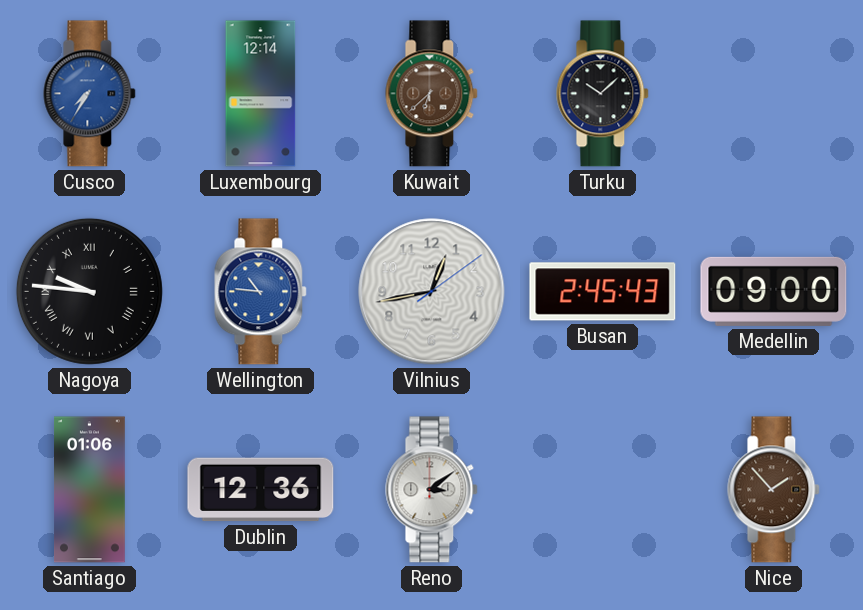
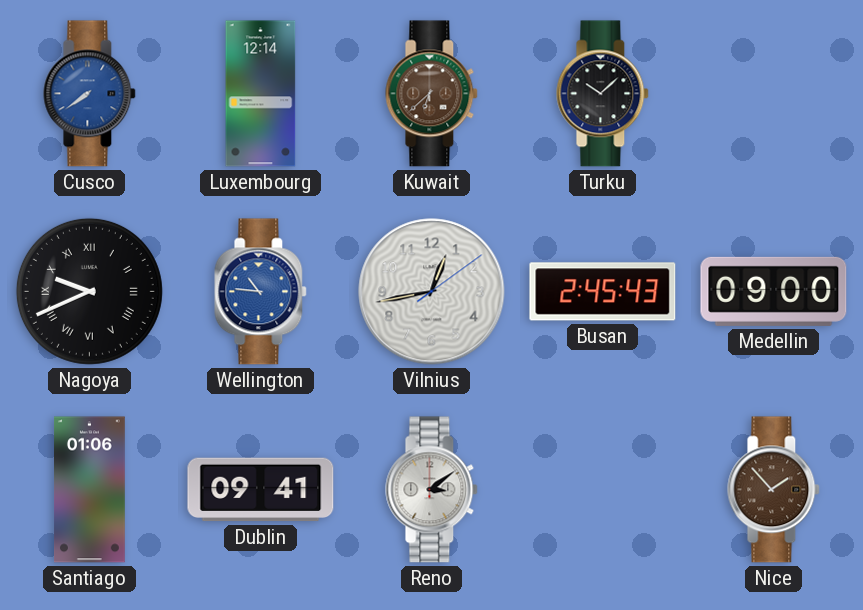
Cusco: 7:35 -> 7:39
Nagoya: 9:46 -> 9:41
Dublin: 12:36 -> 09:41
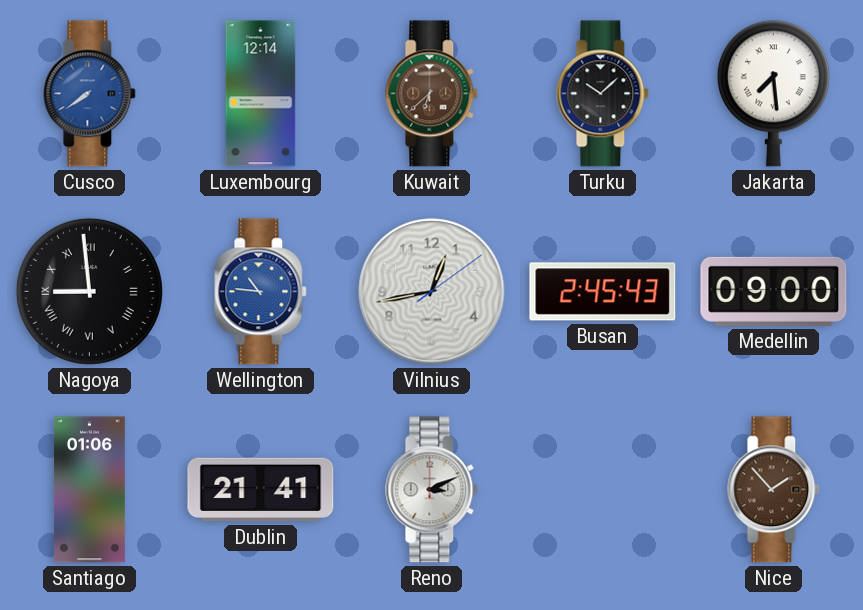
Jakarta: none -> 7:29
Nagoya: 9:41 -> 8:59
Dublin: 09:41 -> 21:41
Reno: 3:09 -> 3:11
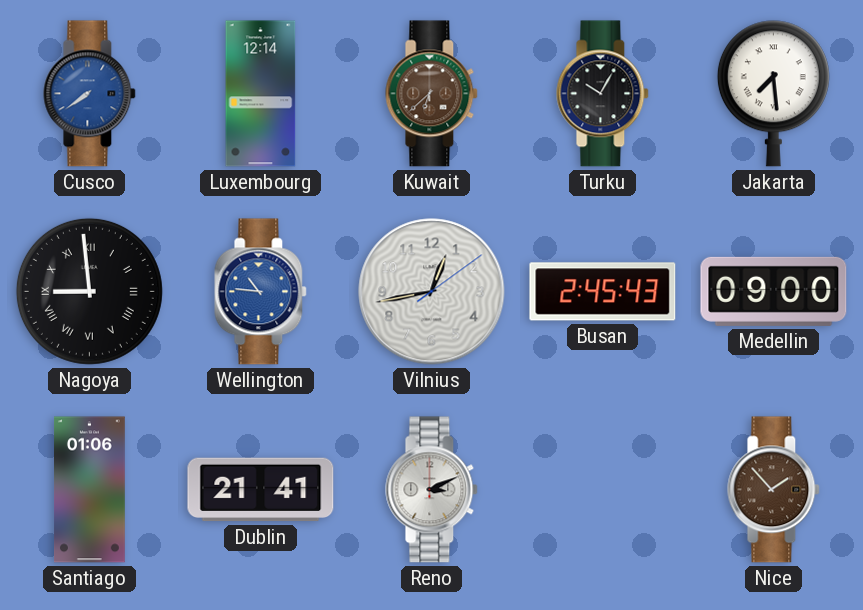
Turku: 10:08 -> 10:05
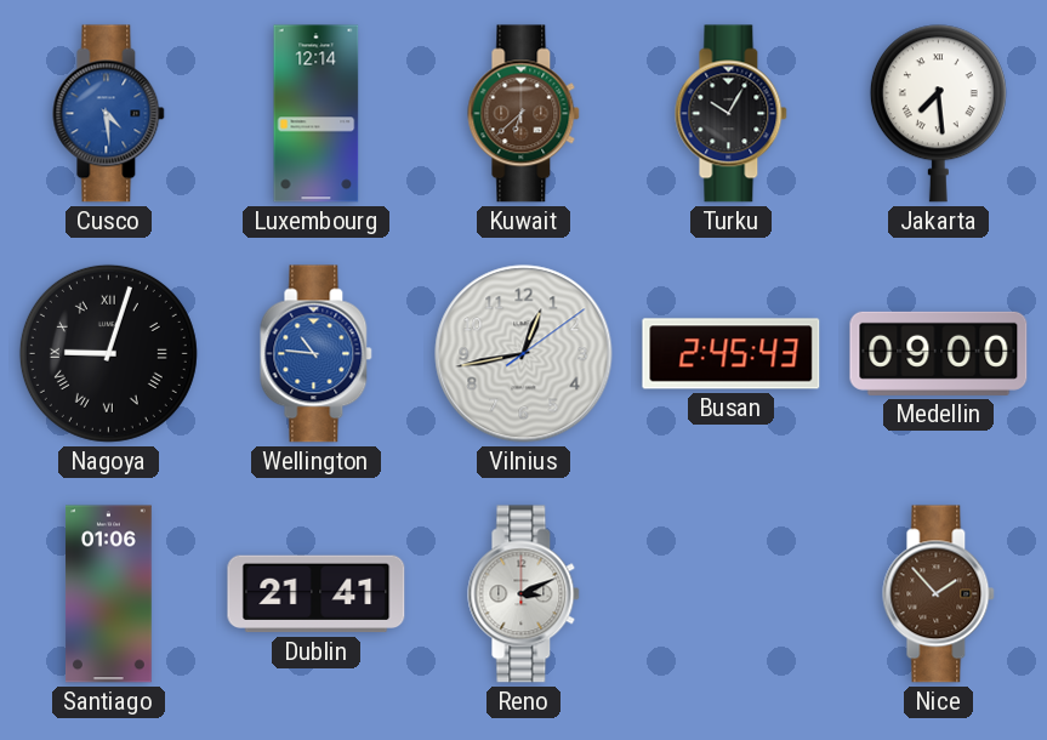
Cusco: 7:39 -> 4:29
Nagoya: 8:59 -> 9:03
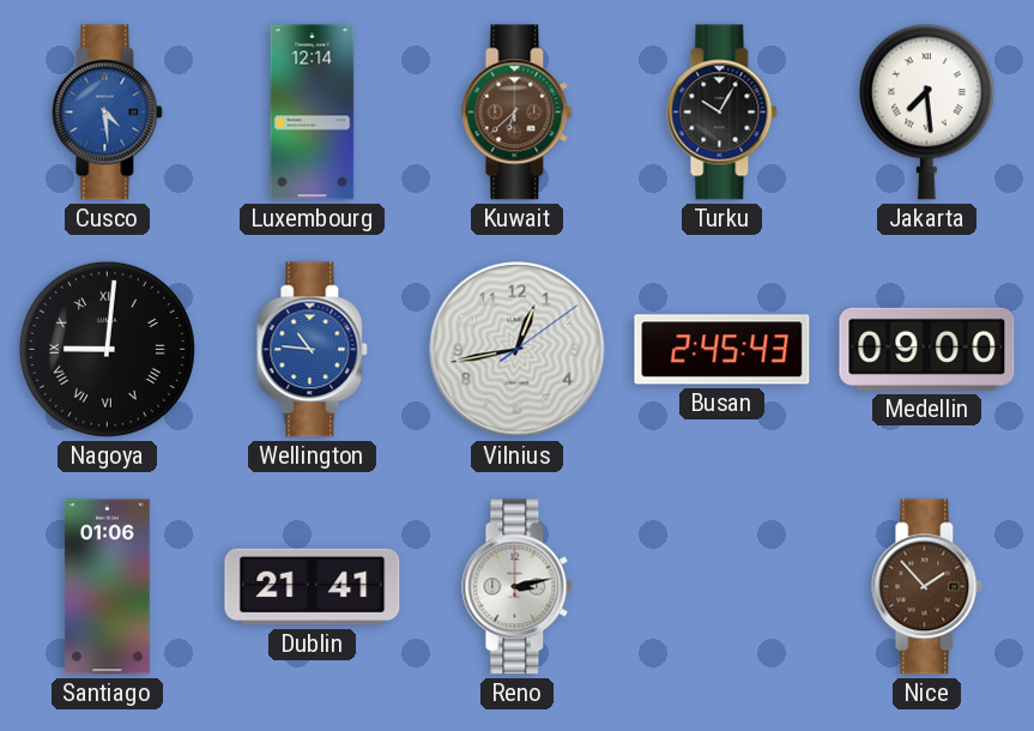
Nagoya: 9:03 -> 9:01
Reno: 3:11 -> 3:13
